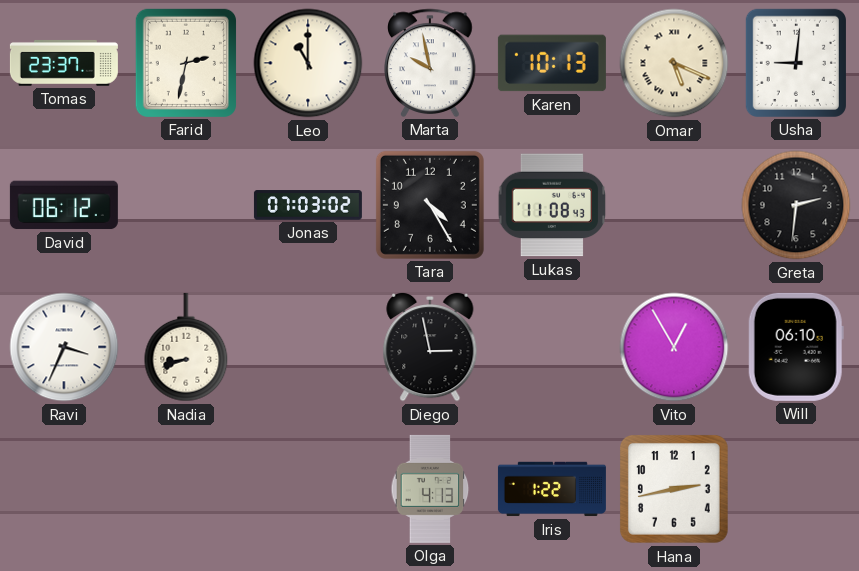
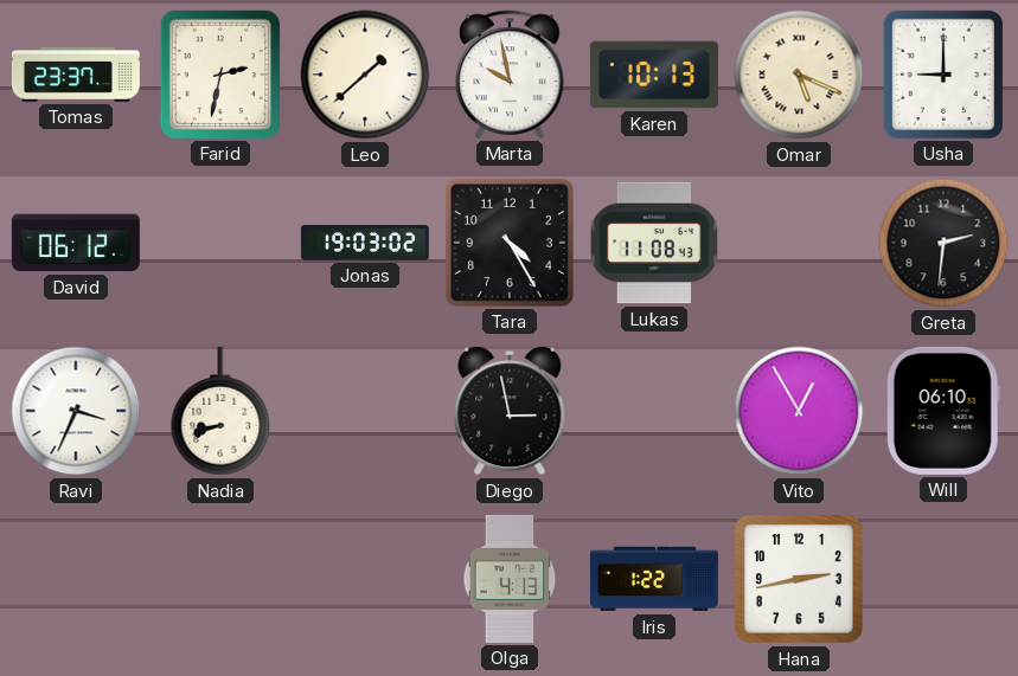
Leo: 11:00 -> 1:38
Usha: 9:01 -> 9:00
Jonas: 07:03 -> 19:03
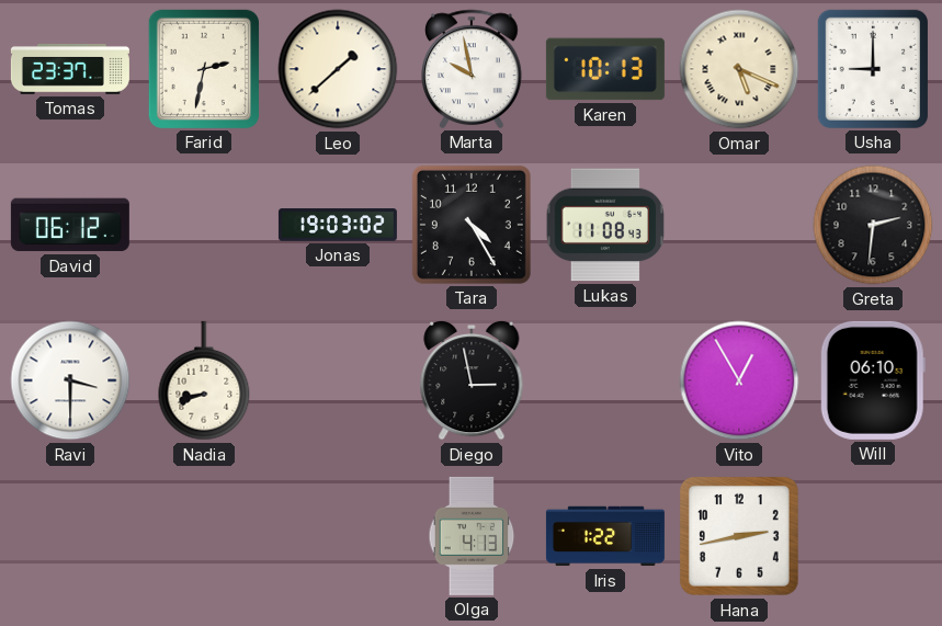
Ravi: 3:34 -> 3:30
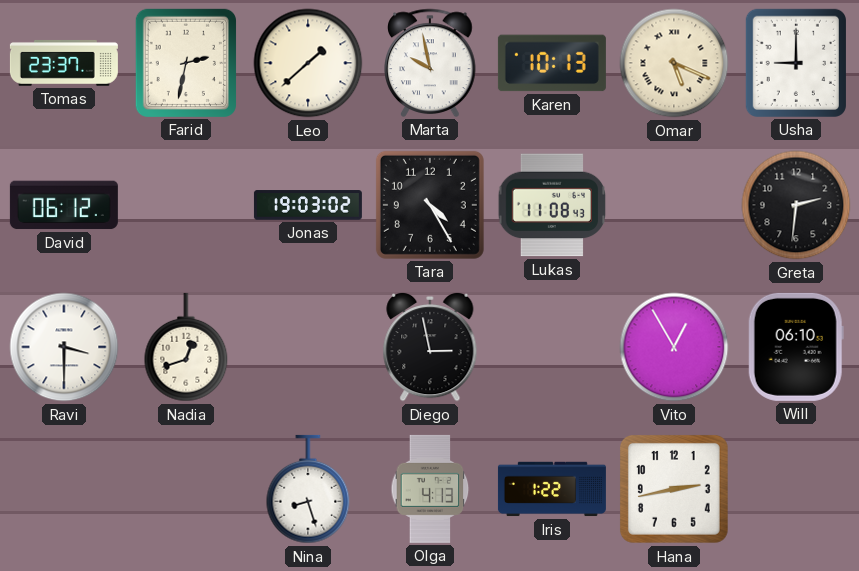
Nadia: 8:42 -> 12:42
Nina: none -> 8:27
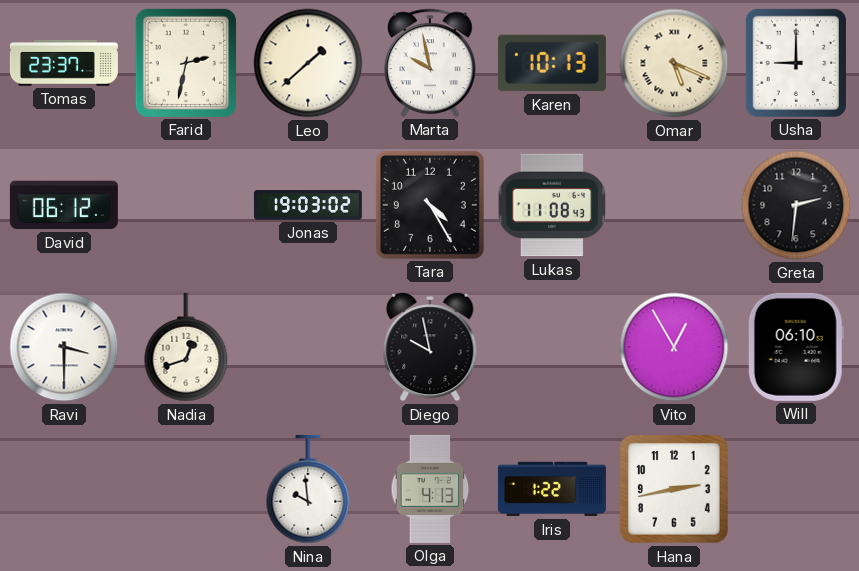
Diego: 2:58 -> 9:58
Nina: 8:27 -> 9:59
